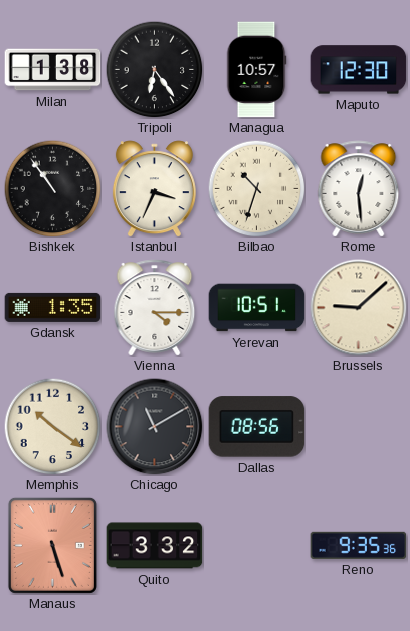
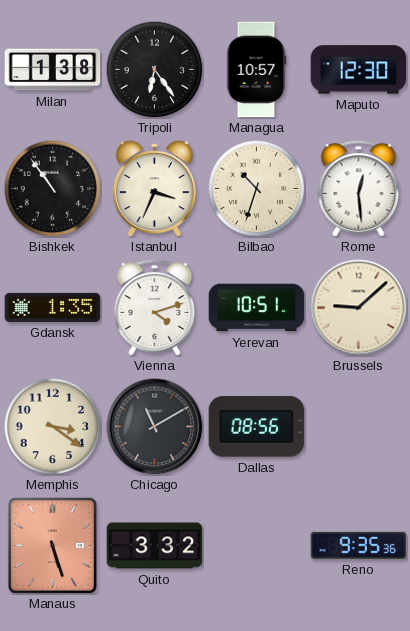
Vienna: 4:15 -> 4:12
Memphis: 10:21 -> 3:21
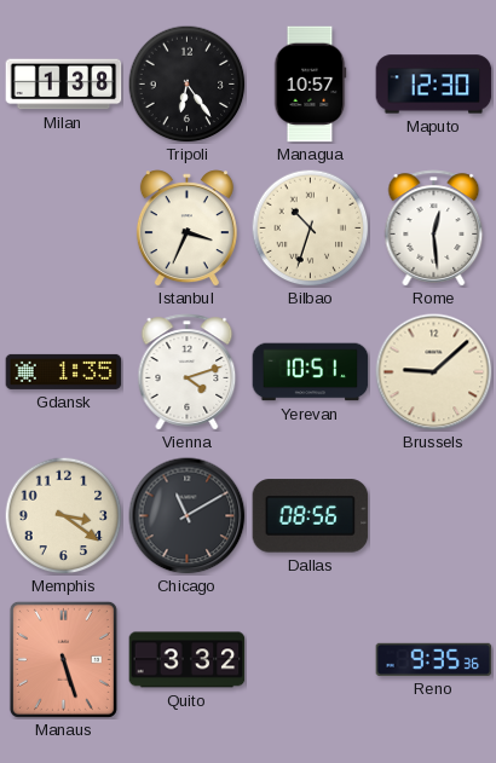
Bishkek: 10:54 -> none
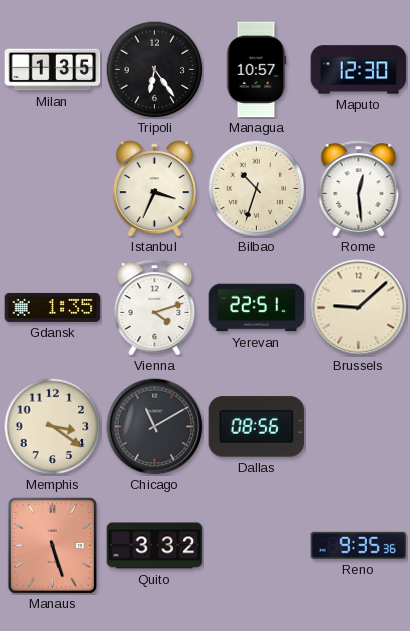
Milan: 1:38 -> 1:35
Yerevan: 10:51 -> 22:51
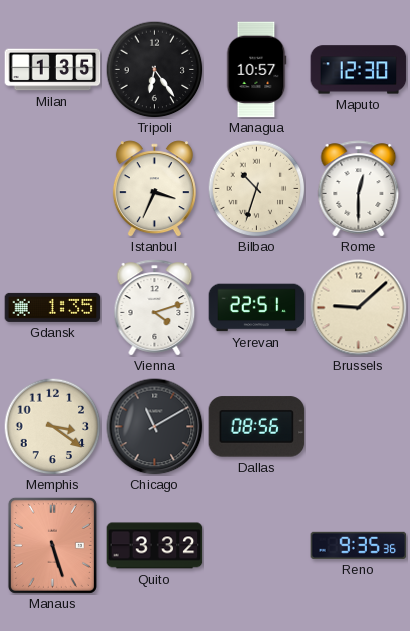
Rome: 12:29 -> 12:30
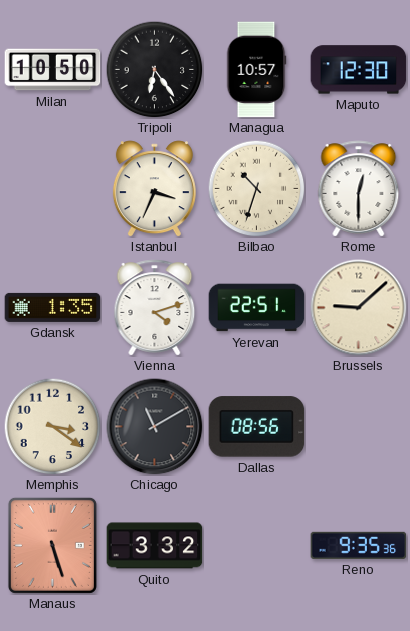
Milan: 1:35 -> 10:50
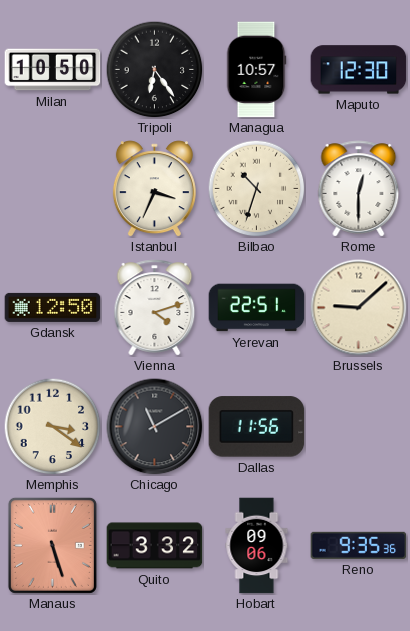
Gdansk: 1:35 -> 12:50
Dallas: 08:56 -> 11:56
Hobart: none -> 09:06
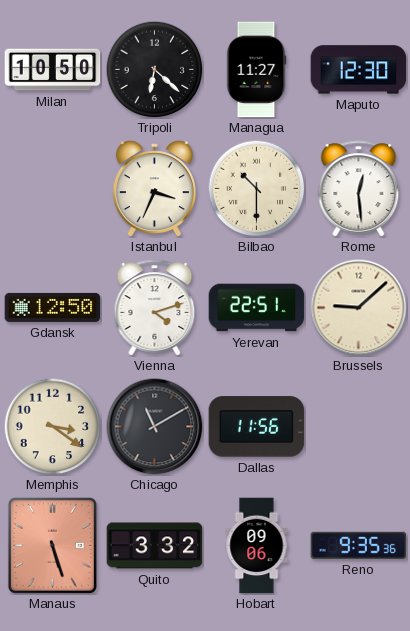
Tripoli: 6:24 -> 6:22
Managua: 10:57 -> 11:27
Bilbao: 10:33 -> 10:30
Rome: 12:30 -> 12:29
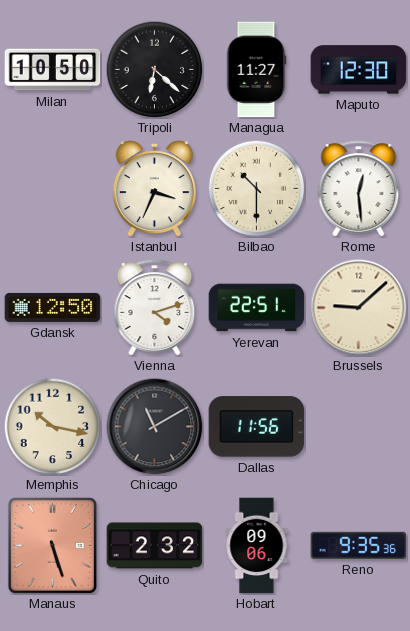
Memphis: 3:21 -> 10:17
Quito: 3:32 -> 2:32
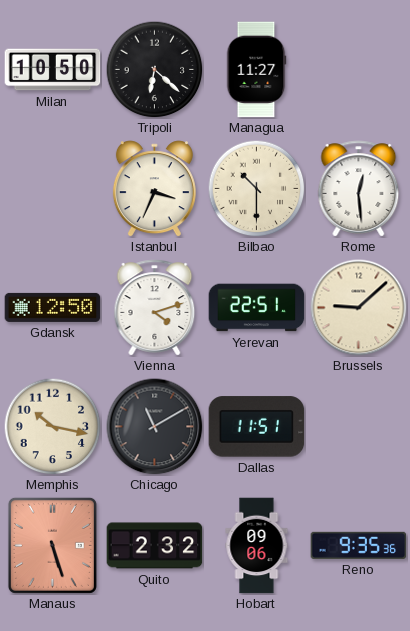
Maputo: 12:30 -> none
Dallas: 11:56 -> 11:51
